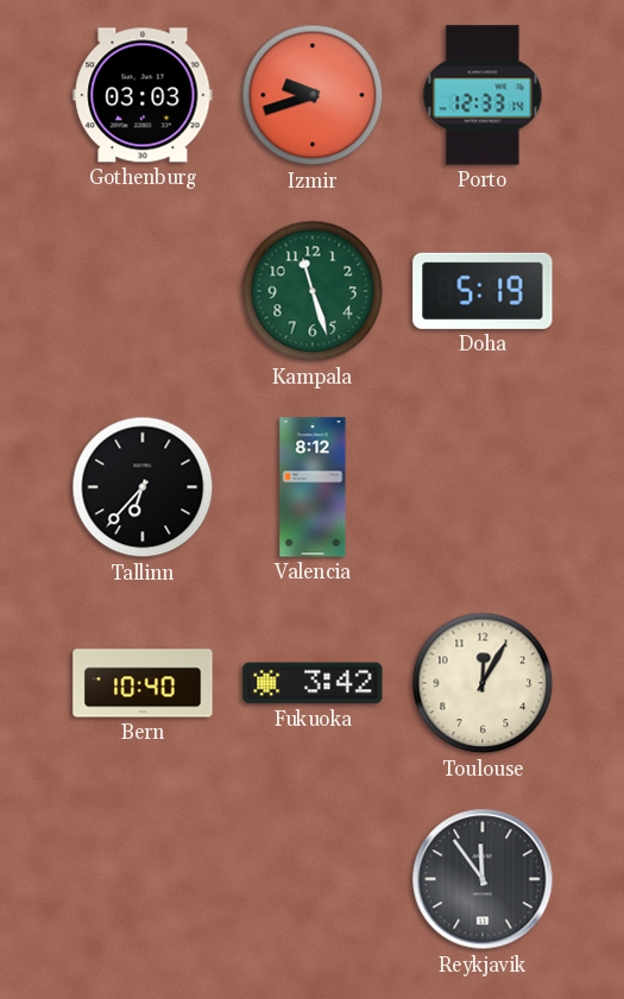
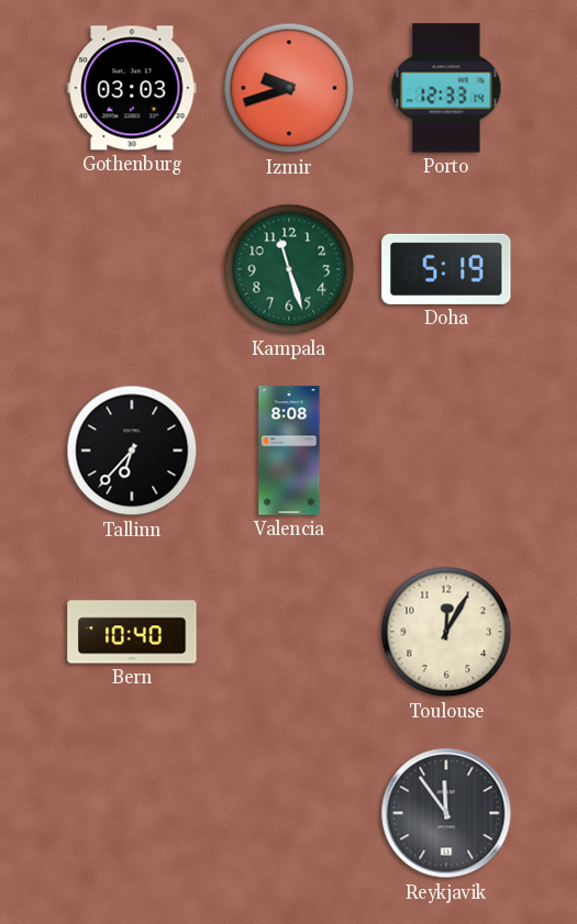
Valencia: 8:12 -> 8:08
Fukuoka: 3:42 -> none
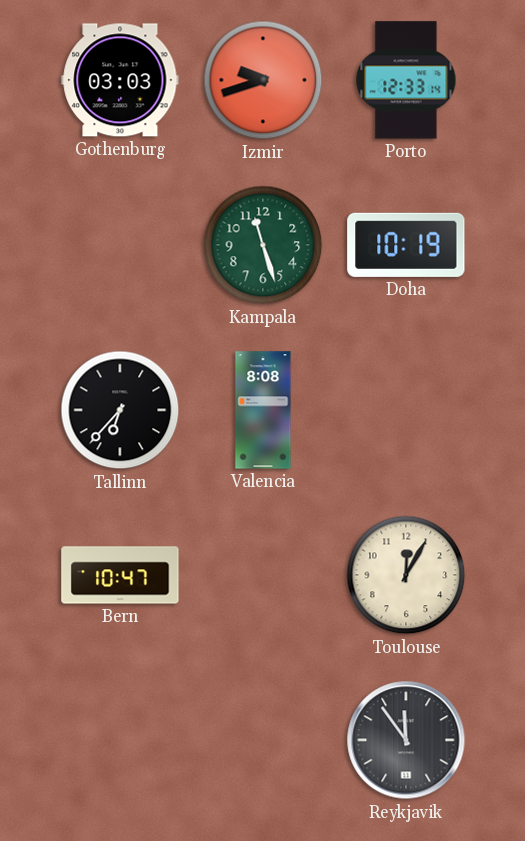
Doha: 5:19 -> 10:19
Bern: 10:40 -> 10:47
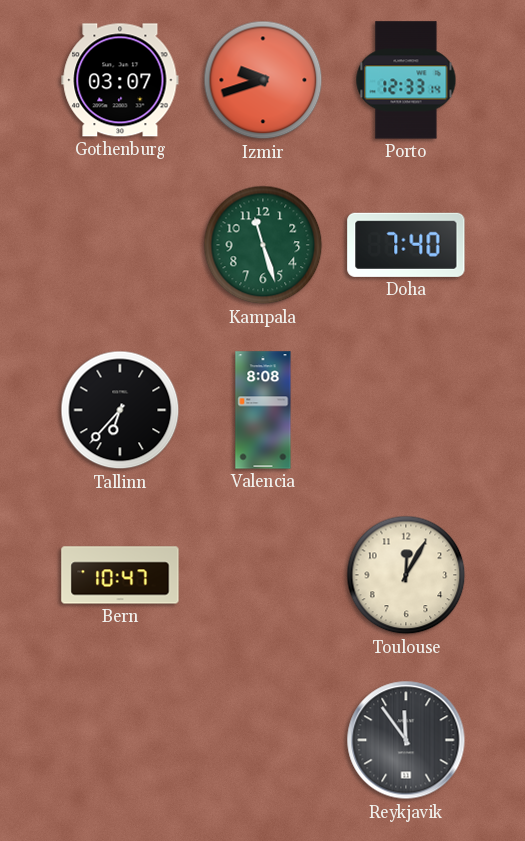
Gothenburg: 03:03 -> 03:07
Doha: 10:19 -> 7:40
